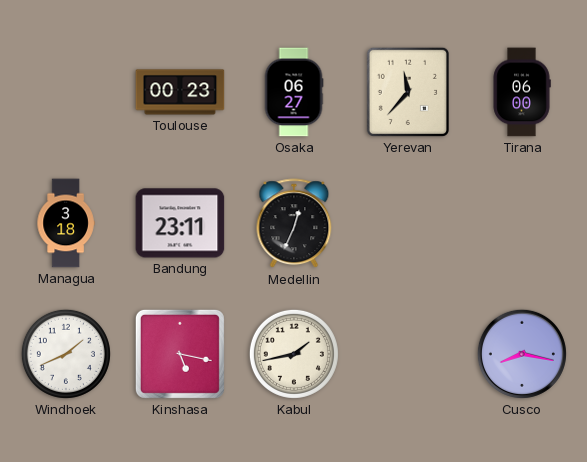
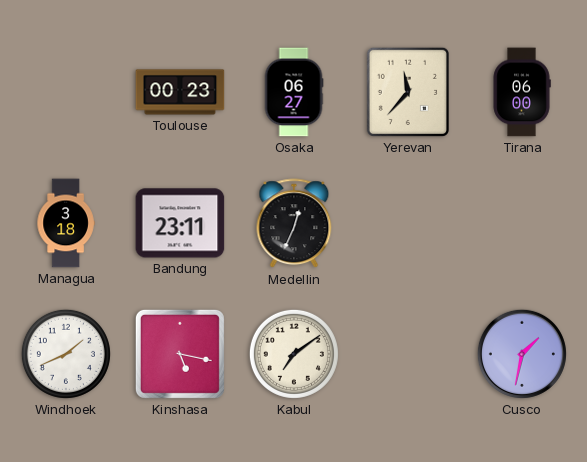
Kabul: 1:43 -> 7:09
Cusco: 8:17 -> 1:32
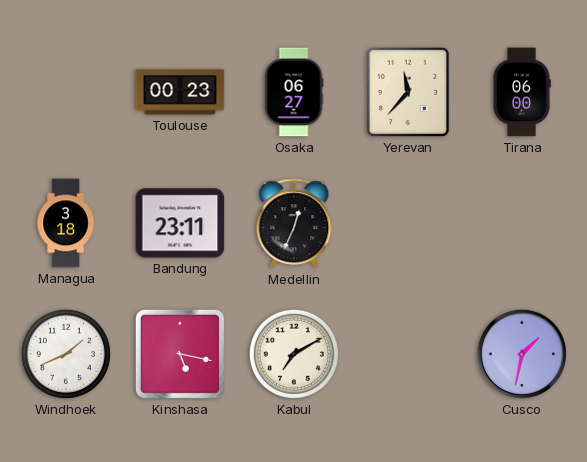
Kabul: 7:09 -> 7:10
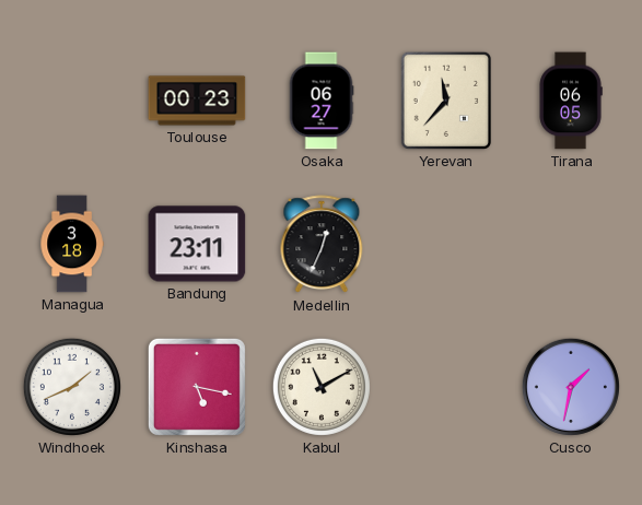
Tirana: 06:00 -> 06:05
Kabul: 7:10 -> 11:10
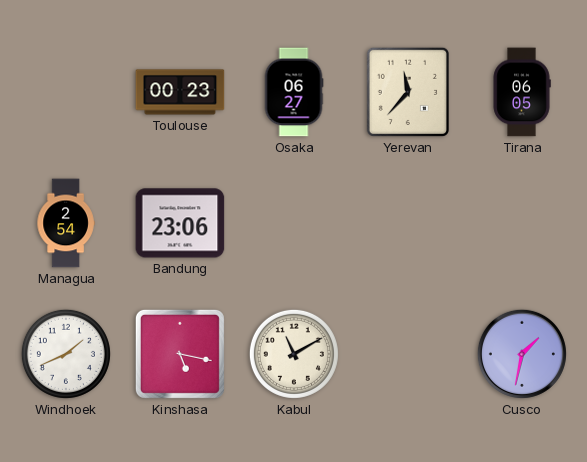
Managua: 3:18 -> 2:54
Bandung: 23:11 -> 23:06
Medellin: 12:34 -> none
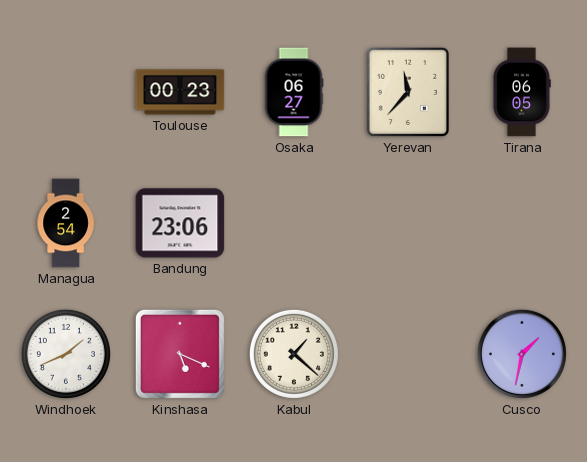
Kinshasa: 5:17 -> 5:19
Kabul: 11:10 -> 1:22
